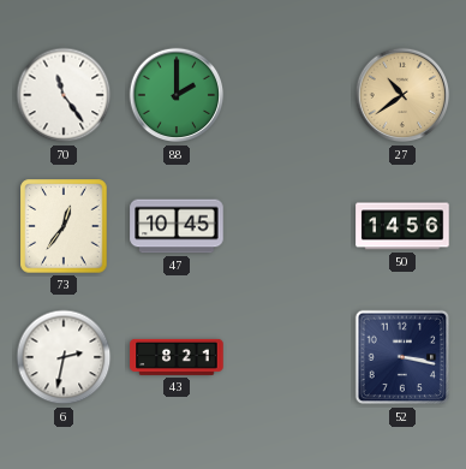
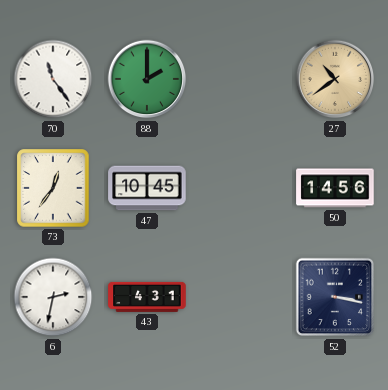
43: 8:21 -> 4:31
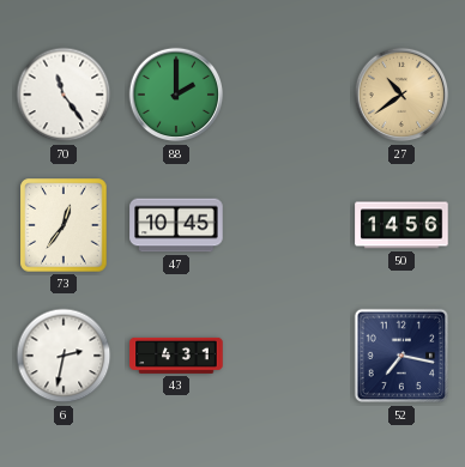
52: 3:17 -> 7:17
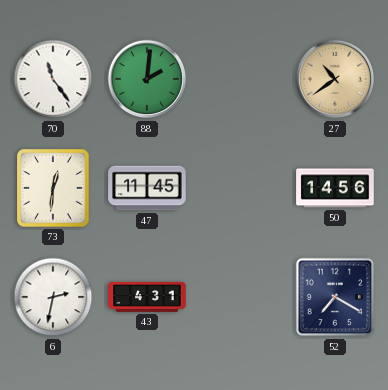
88: 2:00 -> 2:01
73: 12:36 -> 12:31
47: 10:45 -> 11:45
52: 7:17 -> 7:20
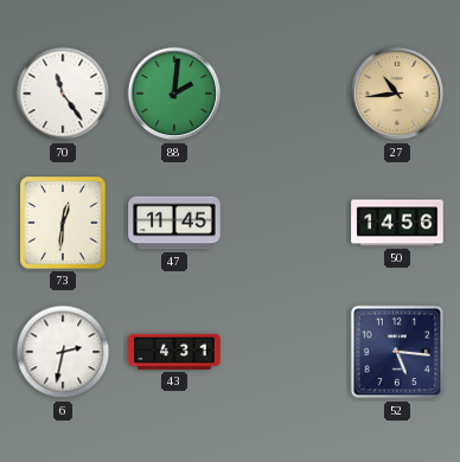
27: 10:39 -> 10:44
52: 7:20 -> 5:16
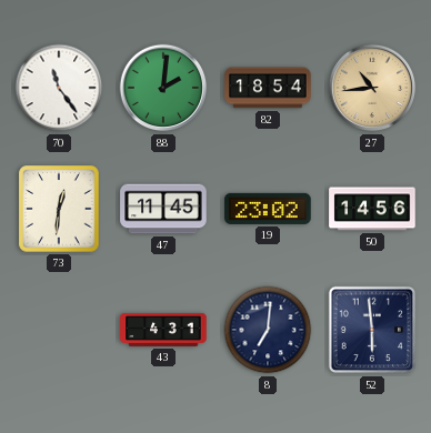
82: none -> 18:54
19: none -> 23:02
6: 2:32 -> none
8: none -> 7:01
52: 5:16 -> 5:59
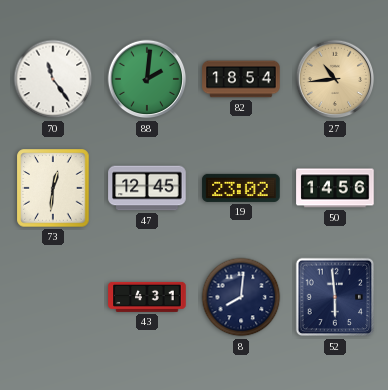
47: 11:45 -> 12:45
8: 7:01 -> 8:01
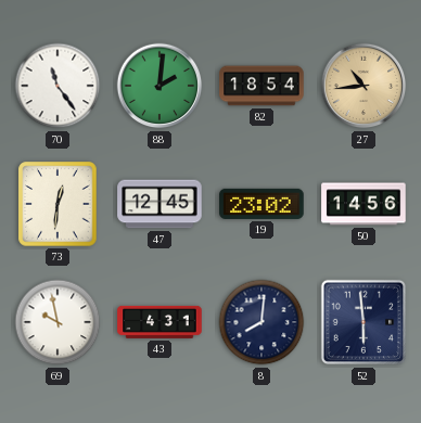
69: none -> 9:58
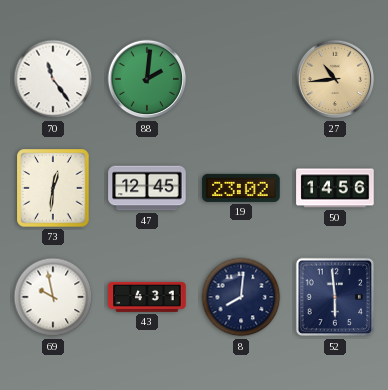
82: 18:54 -> none
